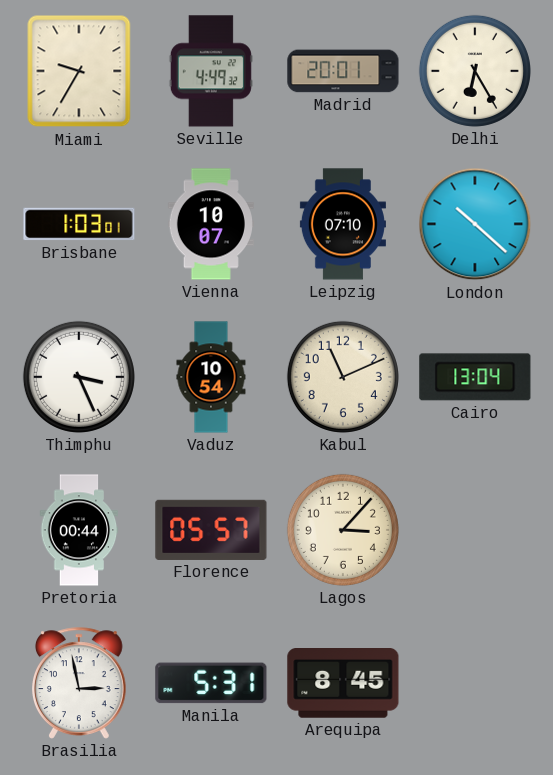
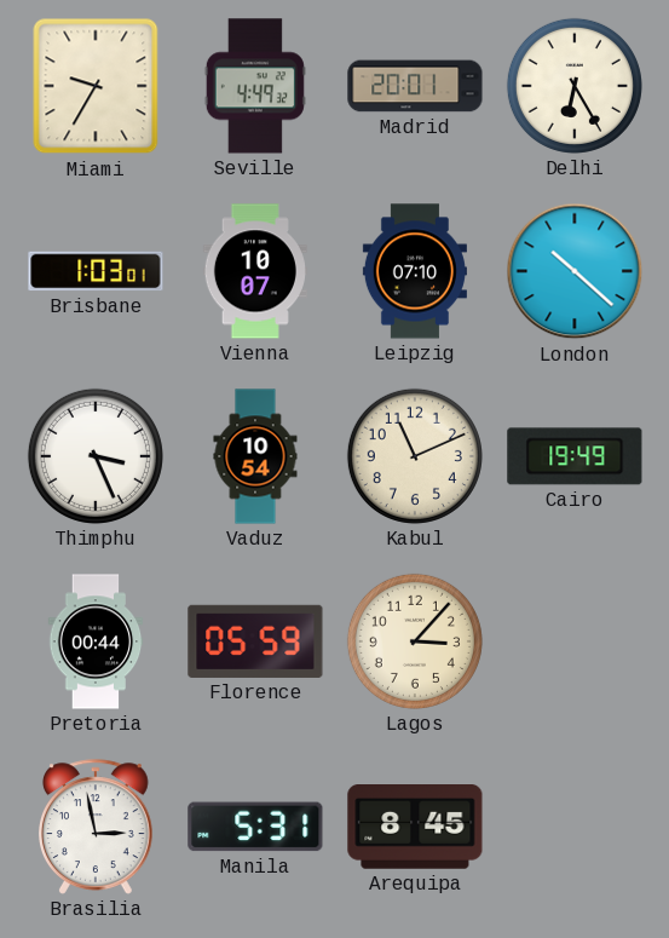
Cairo: 13:04 -> 19:49
Florence: 05:57 -> 05:59
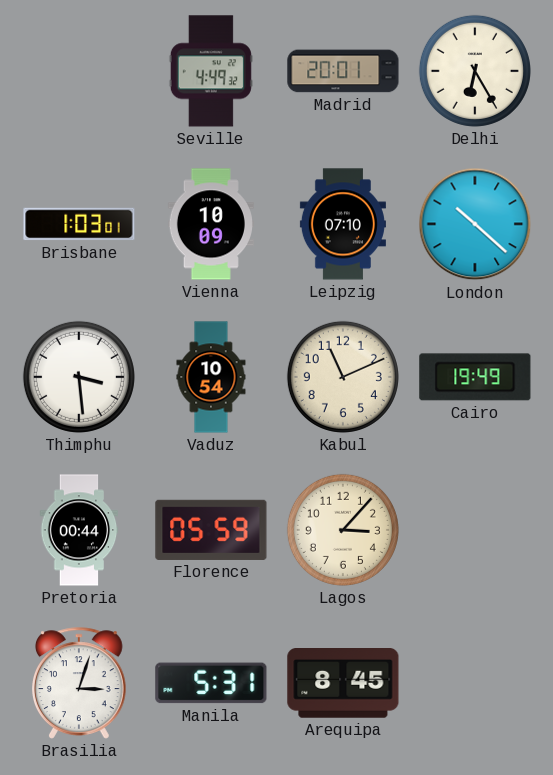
Miami: 9:35 -> none
Vienna: 10:07 -> 10:09
Thimphu: 3:26 -> 3:29
Brasilia: 2:58 -> 3:03
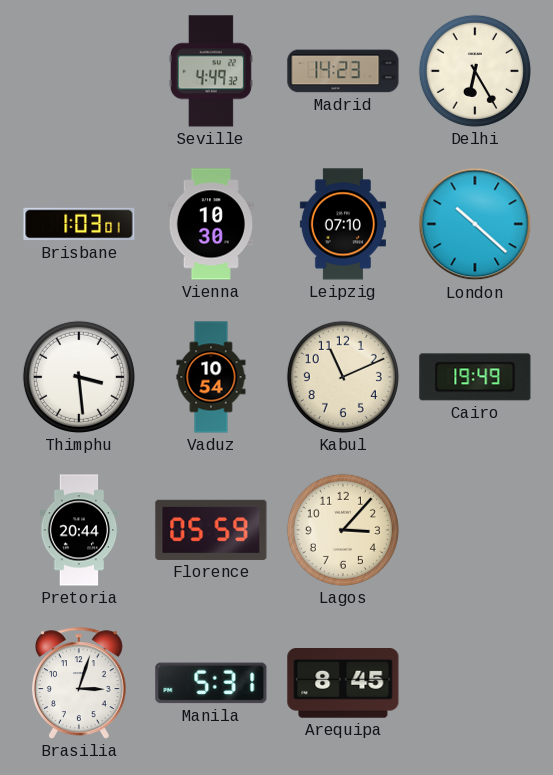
Madrid: 20:01 -> 14:23
Vienna: 10:09 -> 10:30
Pretoria: 00:44 -> 20:44
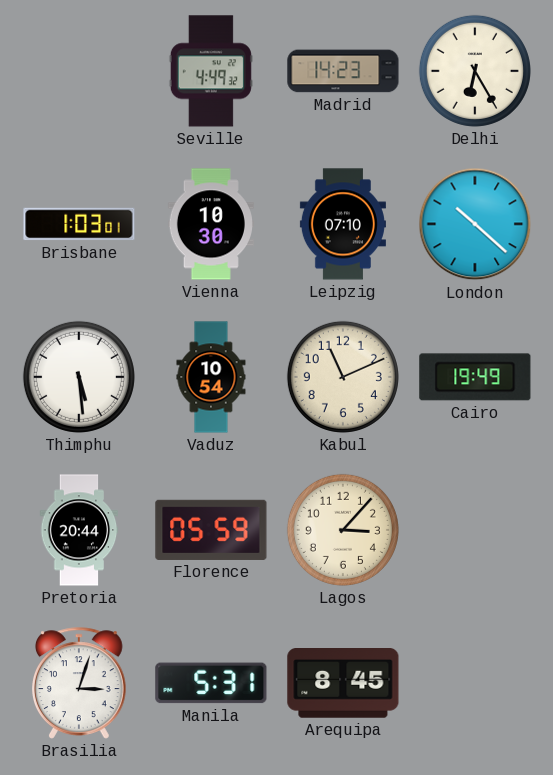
Thimphu: 3:29 -> 5:29
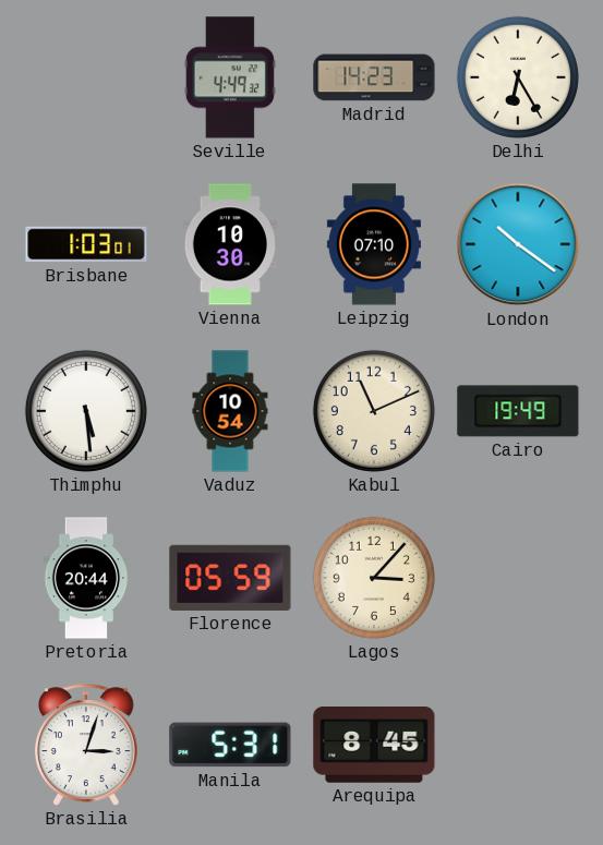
London: 10:22 -> 10:21
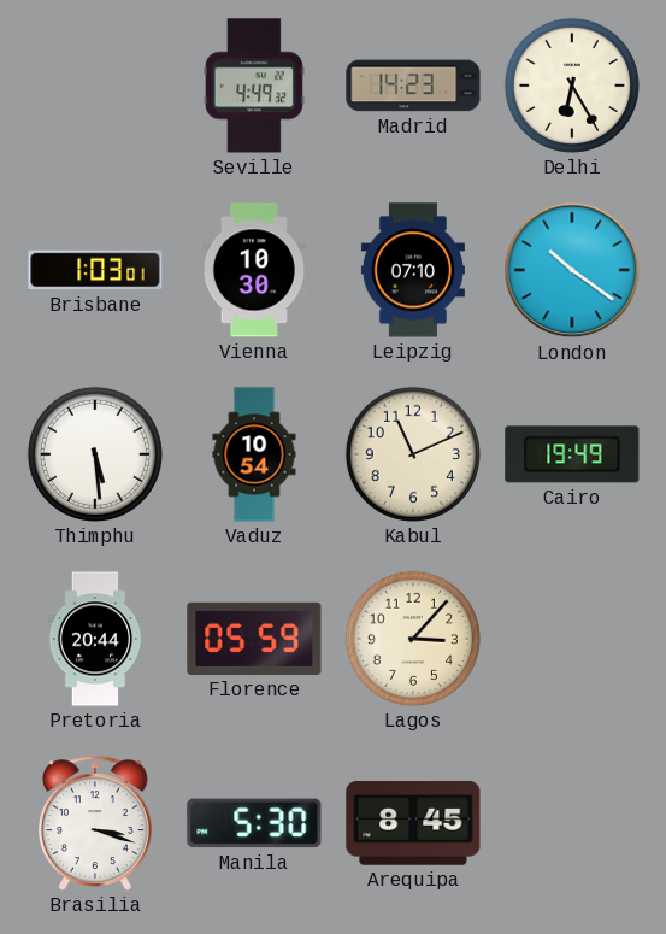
Brasilia: 3:03 -> 3:18
Manila: 5:31 -> 5:30
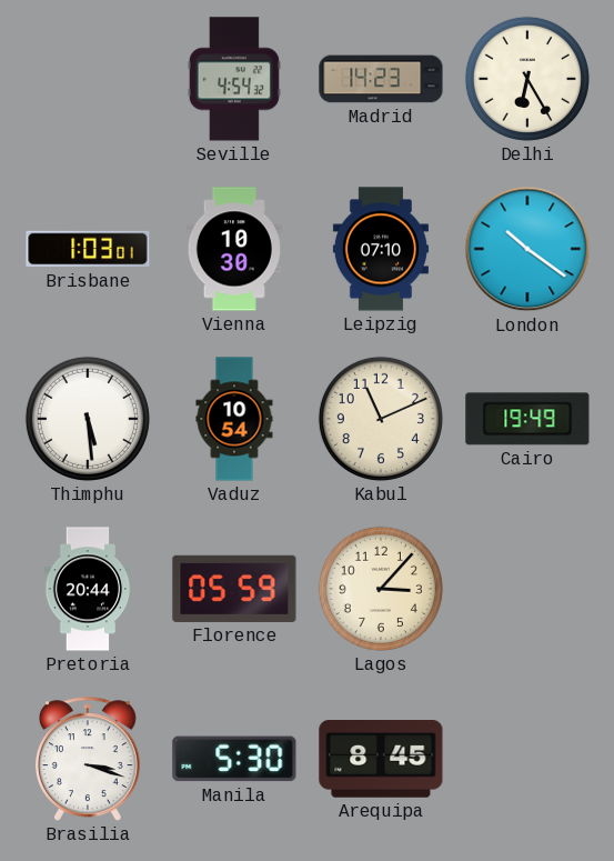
Seville: 4:49 -> 4:54
